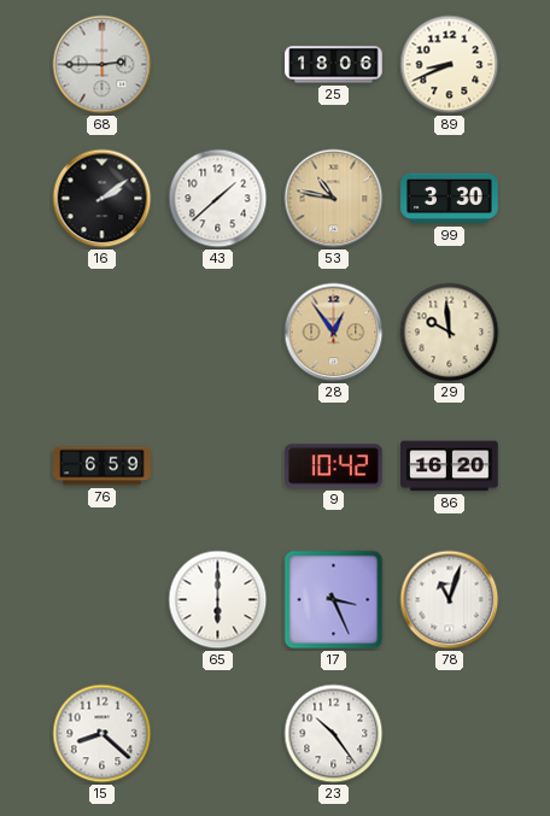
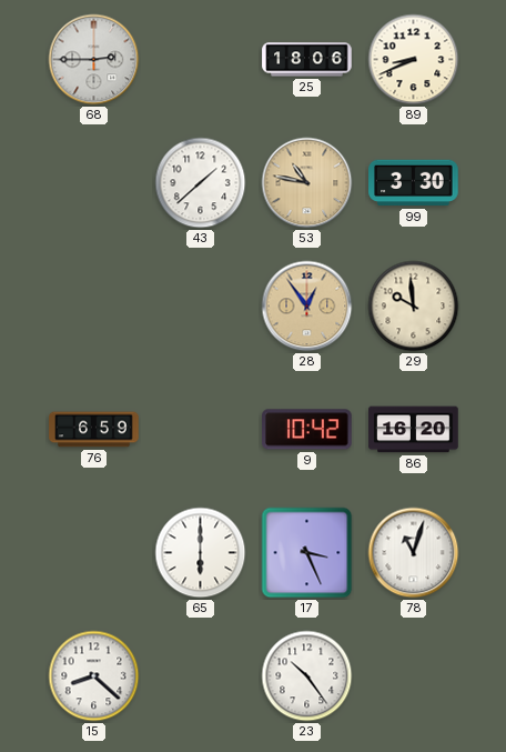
16: 2:09 -> none
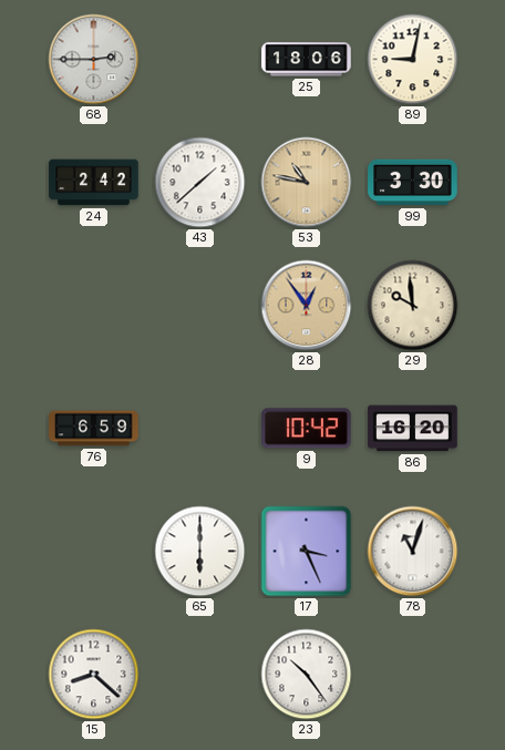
89: 8:41 -> 9:02
24: none -> 2:42
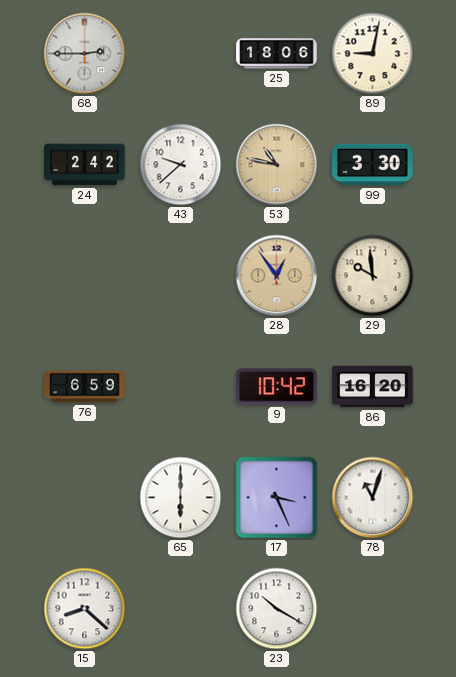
43: 1:38 -> 9:38
23: 10:24 -> 10:20
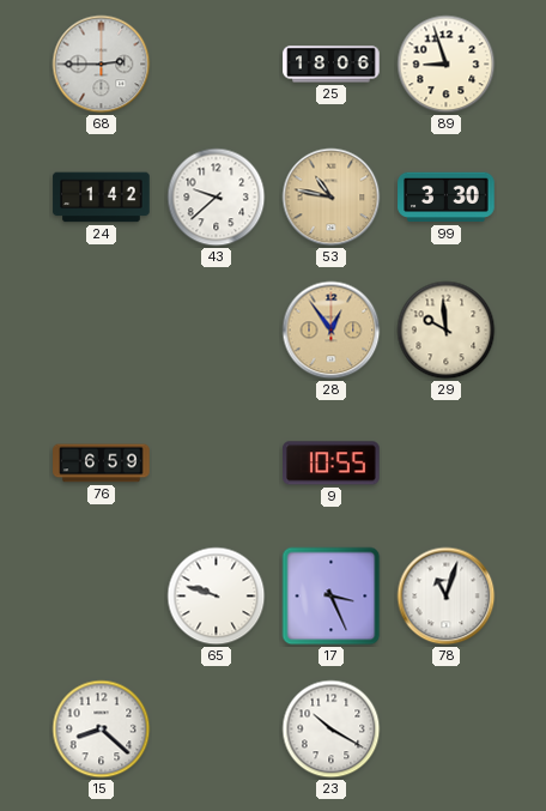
89: 9:02 -> 8:57
24: 2:42 -> 1:42
9: 10:42 -> 10:55
86: 16:20 -> none
65: 6:00 -> 9:48
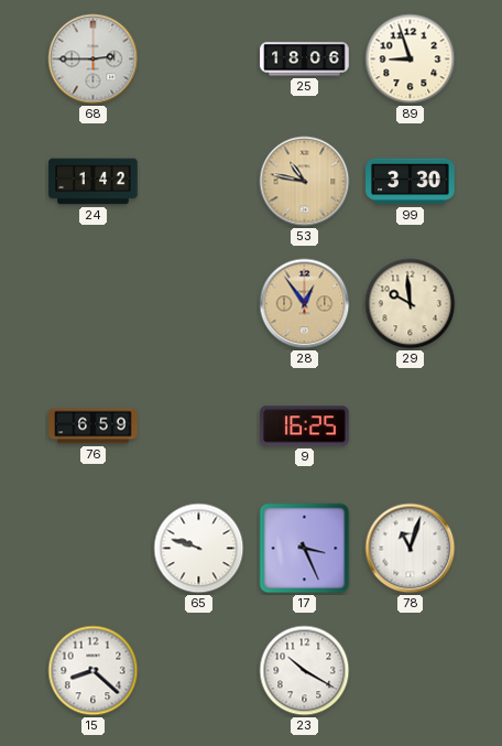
43: 9:38 -> none
9: 10:55 -> 16:25
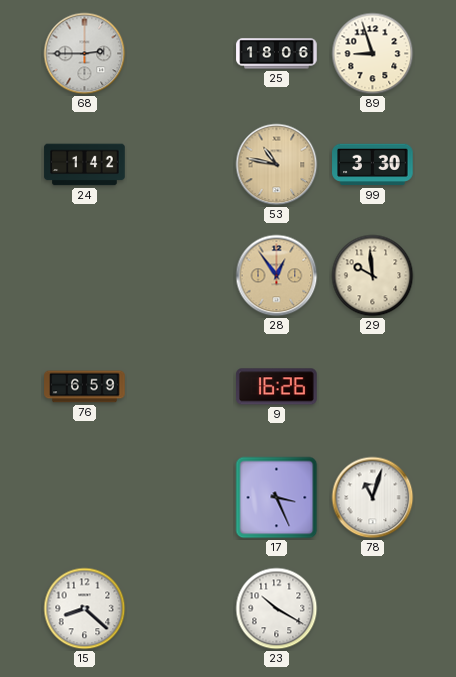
9: 16:25 -> 16:26
65: 9:48 -> none
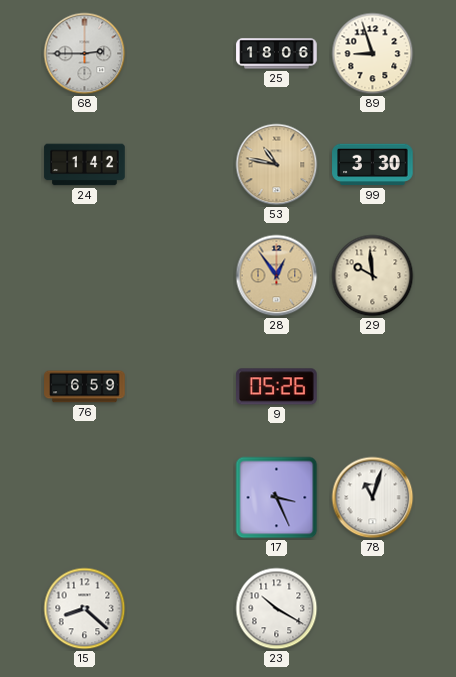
9: 16:26 -> 05:26
